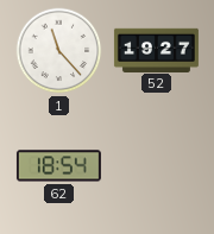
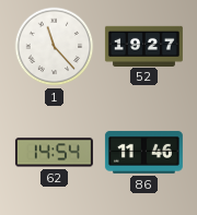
62: 18:54 -> 14:54
86: none -> 11:46
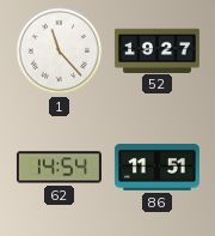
86: 11:46 -> 11:51
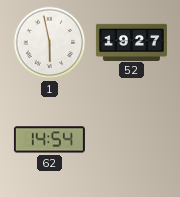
1: 11:23 -> 5:58
86: 11:51 -> none
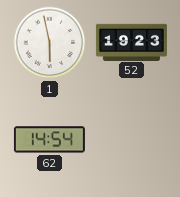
52: 19:27 -> 19:23
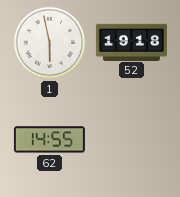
52: 19:23 -> 19:18
62: 14:54 -> 14:55
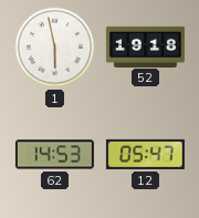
62: 14:55 -> 14:53
12: none -> 05:47
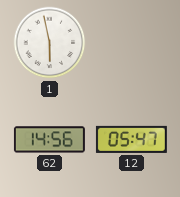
52: 19:18 -> none
62: 14:53 -> 14:56
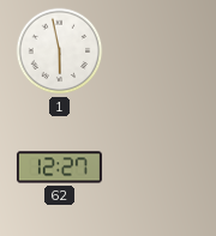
62: 14:56 -> 12:27
12: 05:47 -> none
